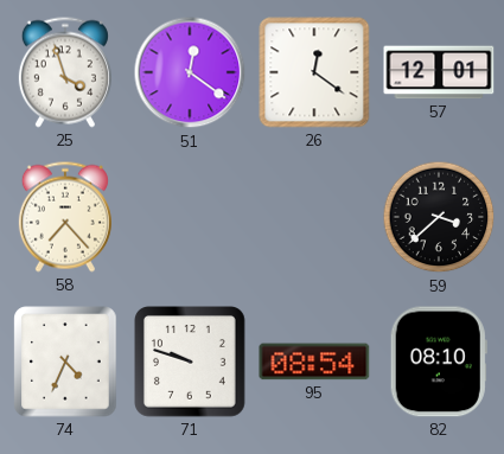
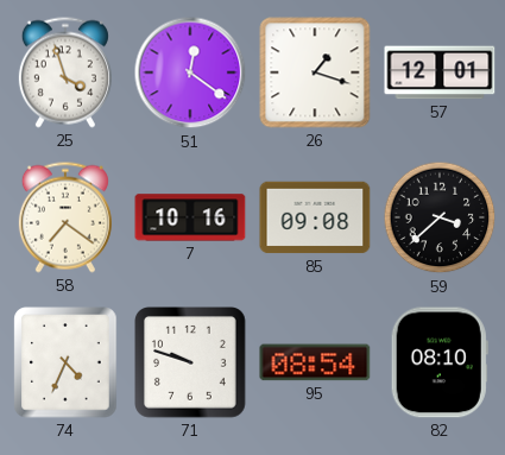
26: 12:21 -> 1:18
58: 7:23 -> 7:21
7: none -> 10:16
85: none -> 09:08
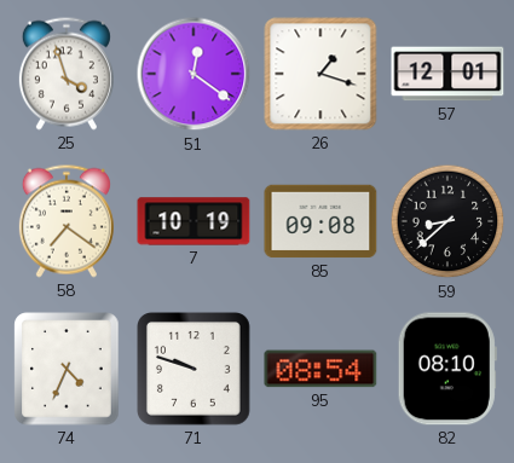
7: 10:16 -> 10:19
59: 3:38 -> 8:38
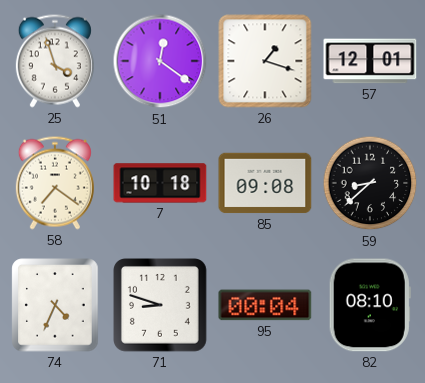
7: 10:19 -> 10:18
71: 9:48 -> 8:48
95: 08:54 -> 00:04
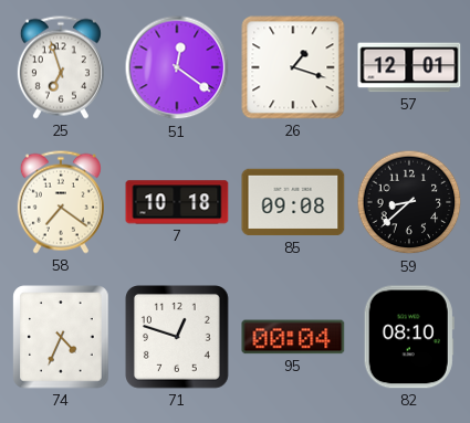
25: 3:57 -> 6:57
71: 8:48 -> 12:48
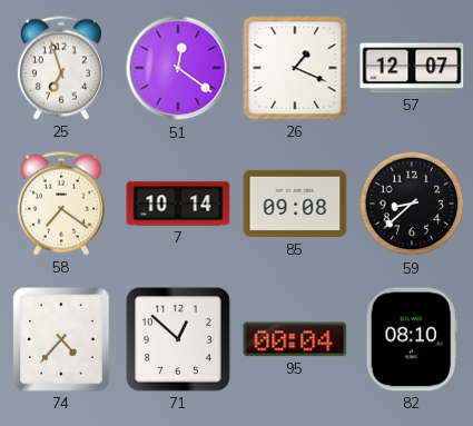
26: 1:18 -> 1:19
57: 12:01 -> 12:07
7: 10:18 -> 10:14
74: 4:34 -> 4:37
71: 12:48 -> 12:52
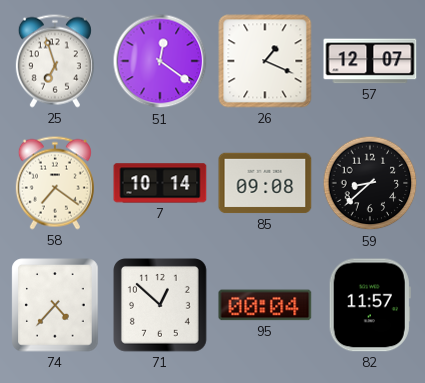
82: 08:10 -> 11:57
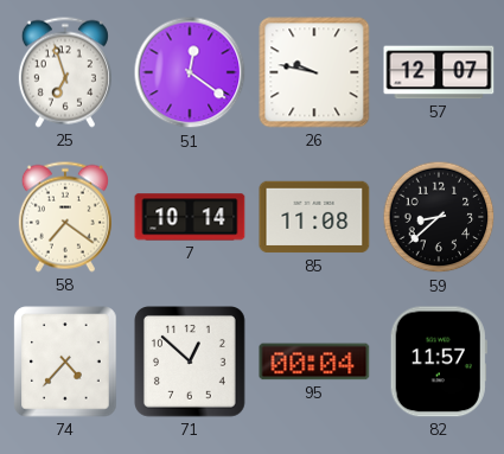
26: 1:19 -> 9:47
85: 09:08 -> 11:08
